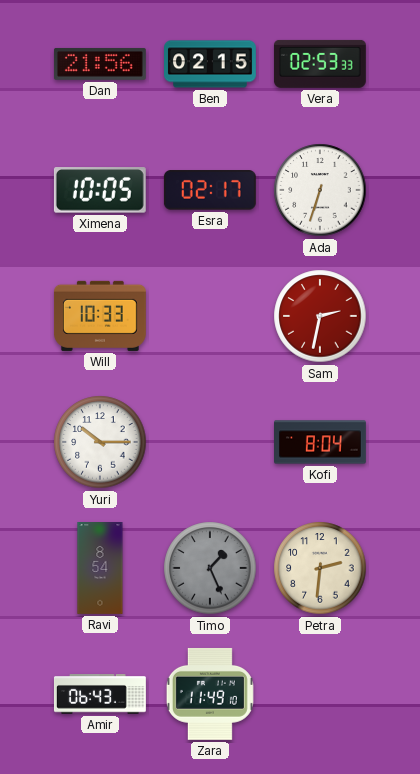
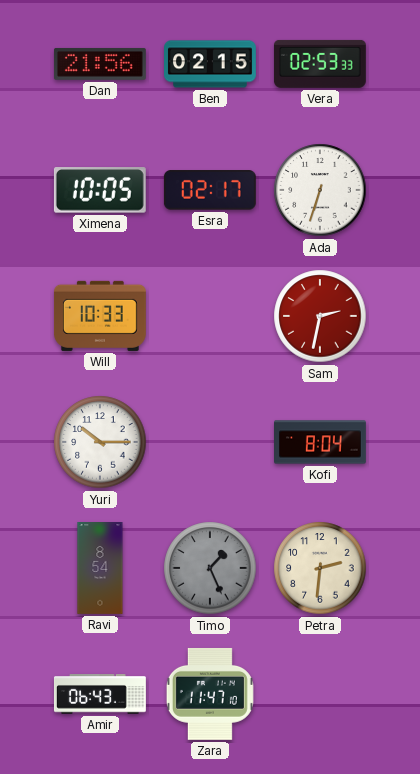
Zara: 11:49 -> 11:47
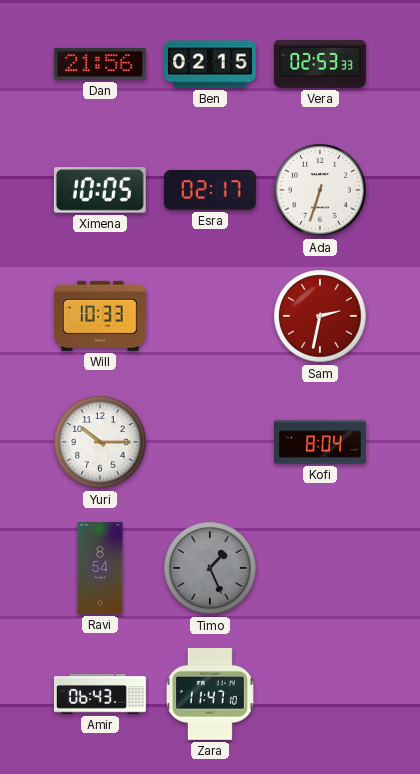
Petra: 2:31 -> none
